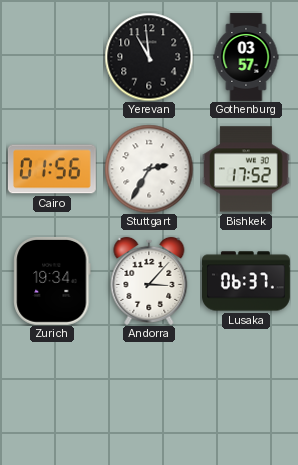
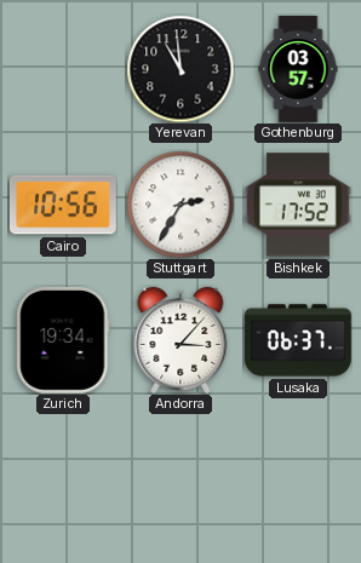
Cairo: 01:56 -> 10:56
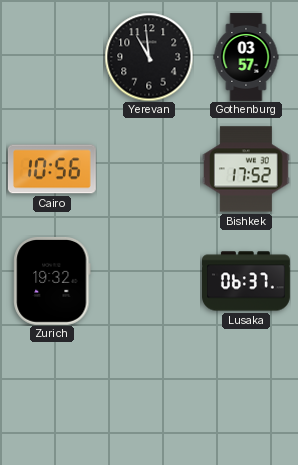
Stuttgart: 2:35 -> none
Zurich: 19:34 -> 19:32
Andorra: 3:07 -> none
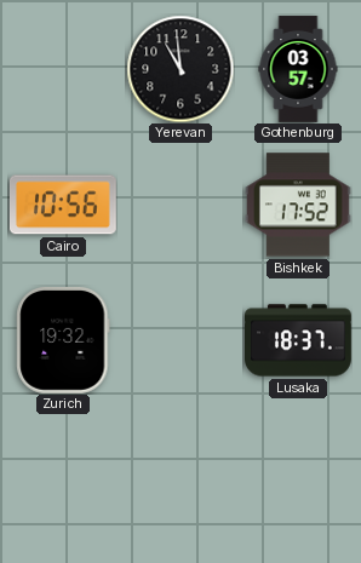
Lusaka: 06:37 -> 18:37
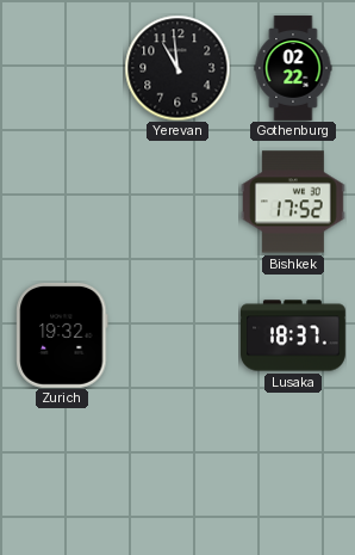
Gothenburg: 03:57 -> 02:22
Cairo: 10:56 -> none
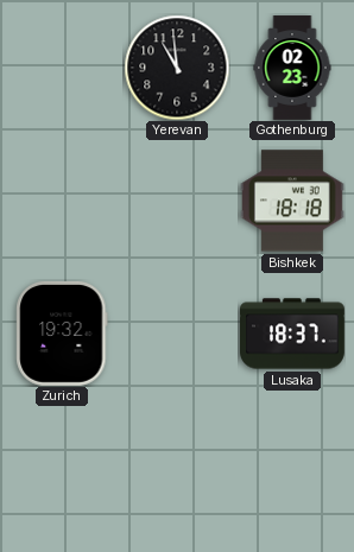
Gothenburg: 02:22 -> 02:23
Bishkek: 17:52 -> 18:18
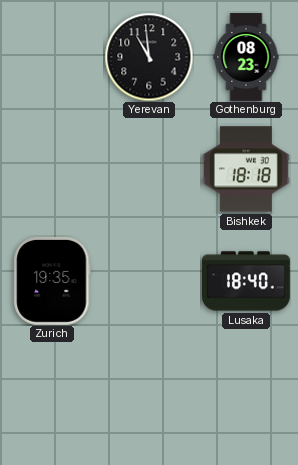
Gothenburg: 02:23 -> 08:23
Zurich: 19:32 -> 19:35
Lusaka: 18:37 -> 18:40
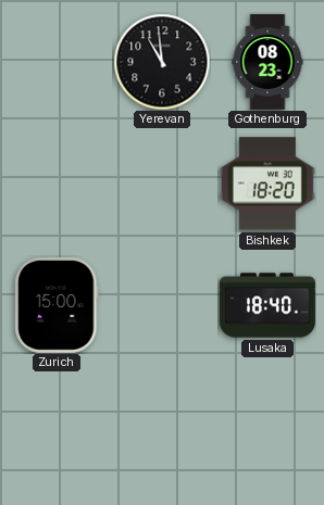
Bishkek: 18:18 -> 18:20
Zurich: 19:35 -> 15:00
